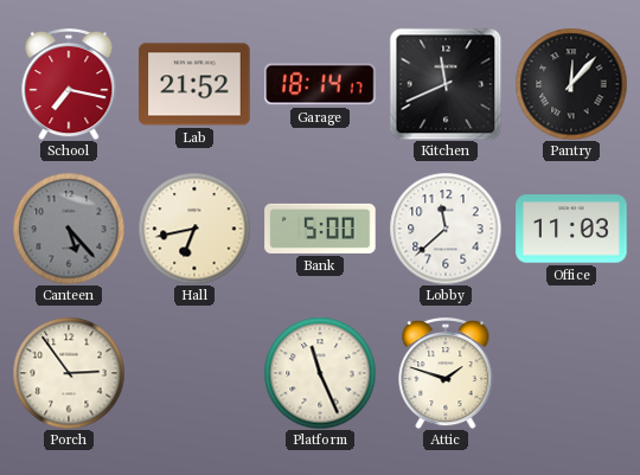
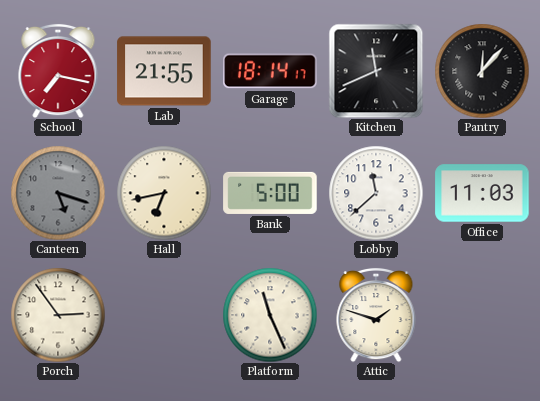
Lab: 21:52 -> 21:55
Canteen: 5:23 -> 5:18
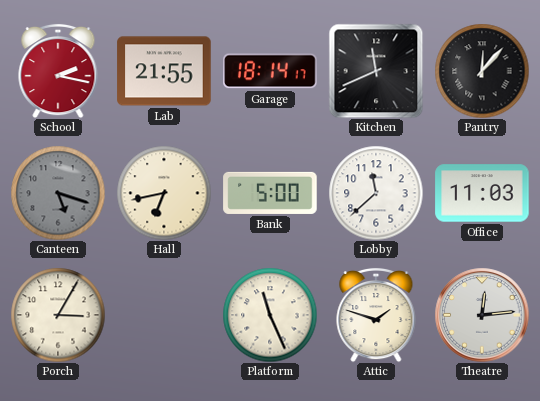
School: 7:17 -> 2:17
Porch: 2:54 -> 3:05
Theatre: none -> 12:14
